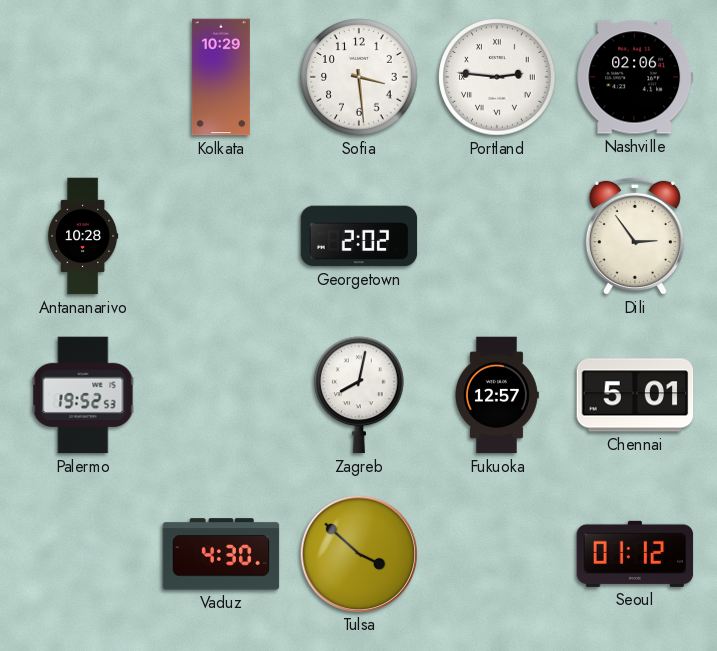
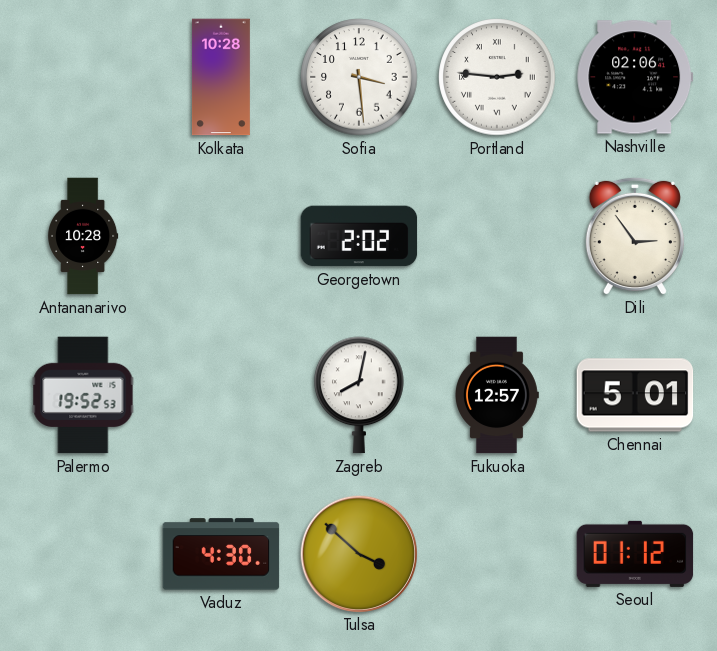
Kolkata: 10:29 -> 10:28
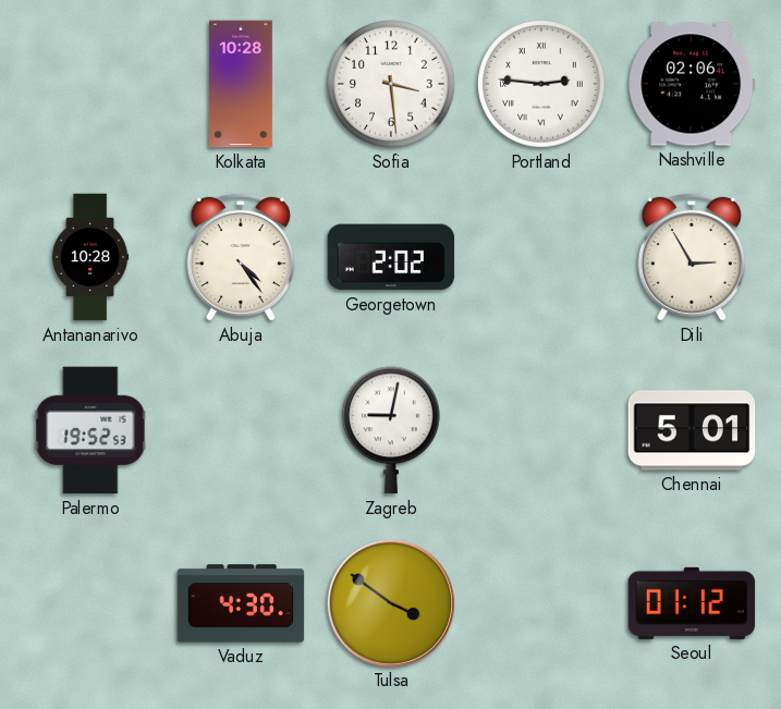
Abuja: none -> 4:24
Dili: 2:54 -> 2:55
Zagreb: 8:02 -> 9:02
Fukuoka: 12:57 -> none
Tulsa: 3:52 -> 3:51
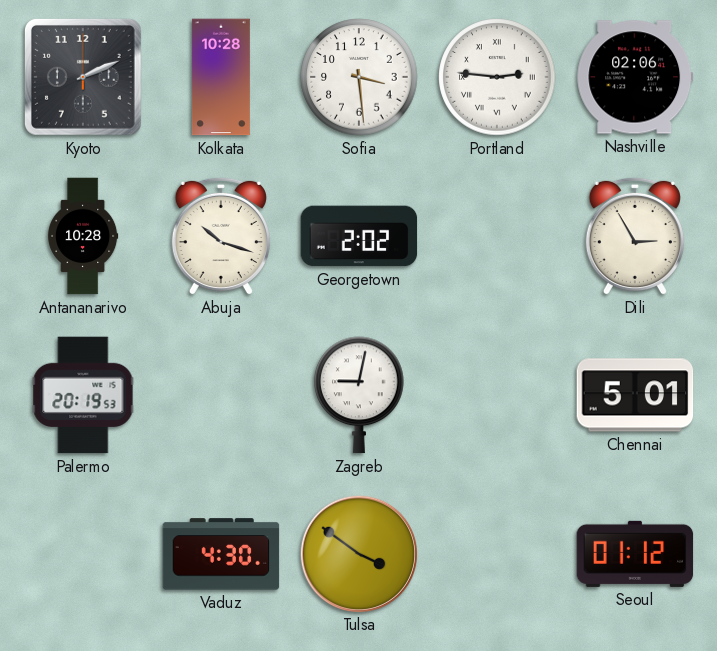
Kyoto: none -> 2:11
Abuja: 4:24 -> 10:18
Palermo: 19:52 -> 20:19
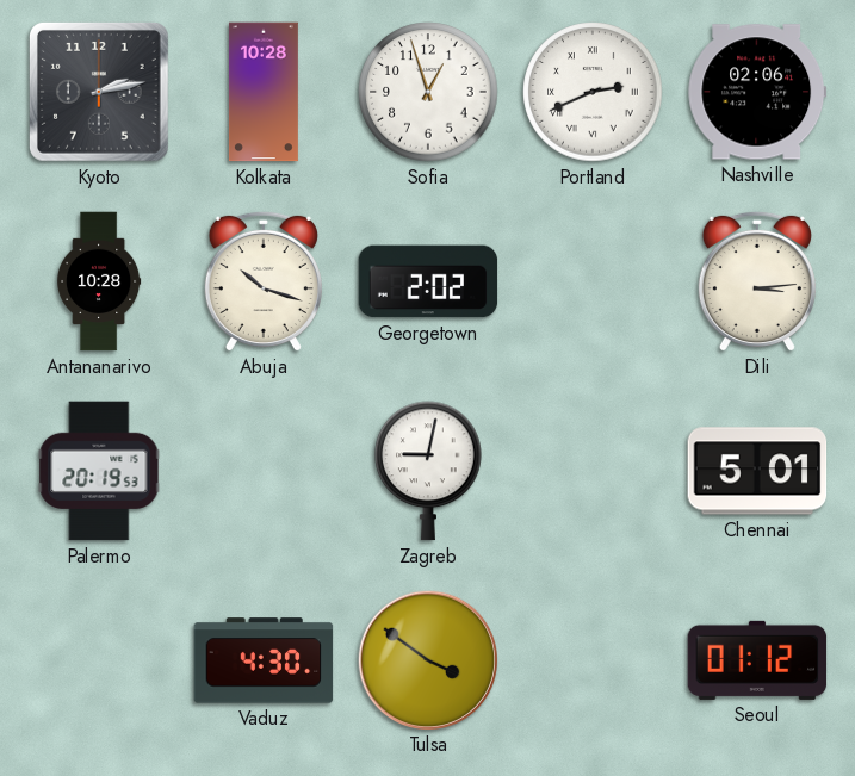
Kyoto: 2:11 -> 2:13
Sofia: 3:29 -> 12:57
Portland: 2:46 -> 2:41
Dili: 2:55 -> 3:14
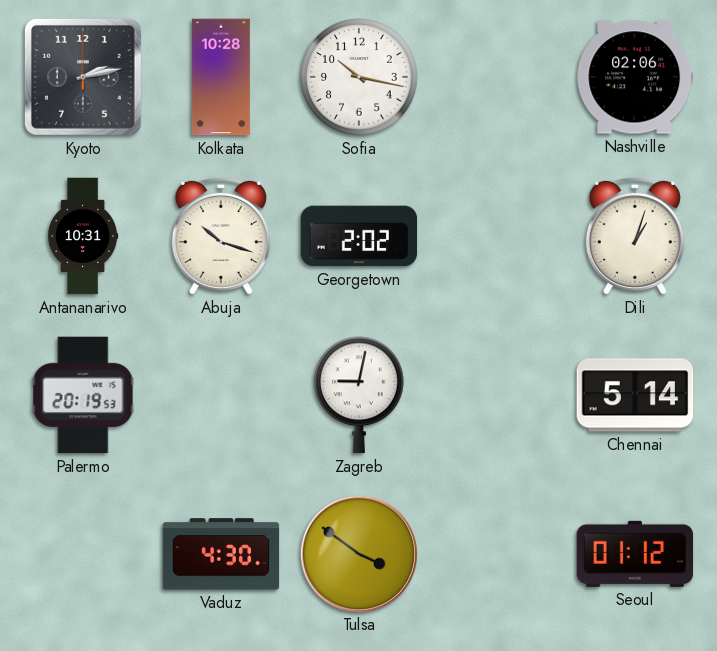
Sofia: 12:57 -> 10:17
Portland: 2:41 -> none
Antananarivo: 10:28 -> 10:31
Dili: 3:14 -> 1:03
Chennai: 5:01 -> 5:14
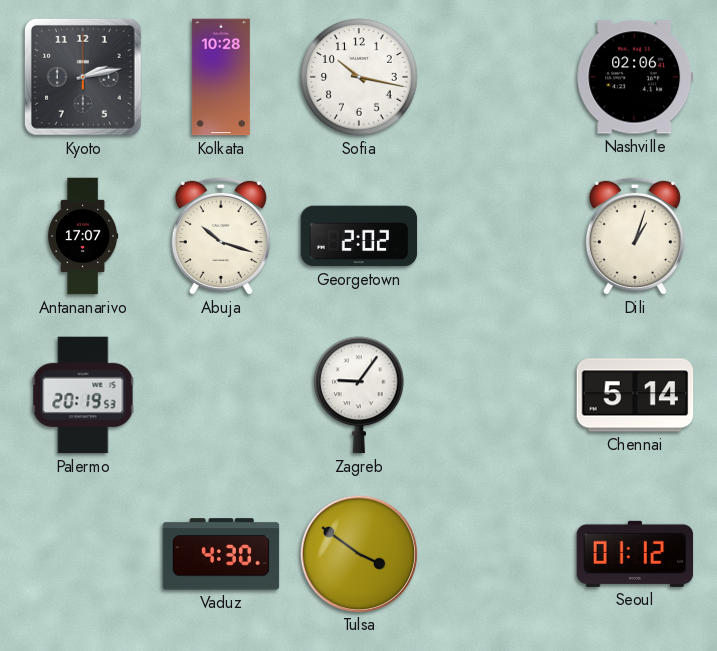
Antananarivo: 10:31 -> 17:07
Zagreb: 9:02 -> 9:06
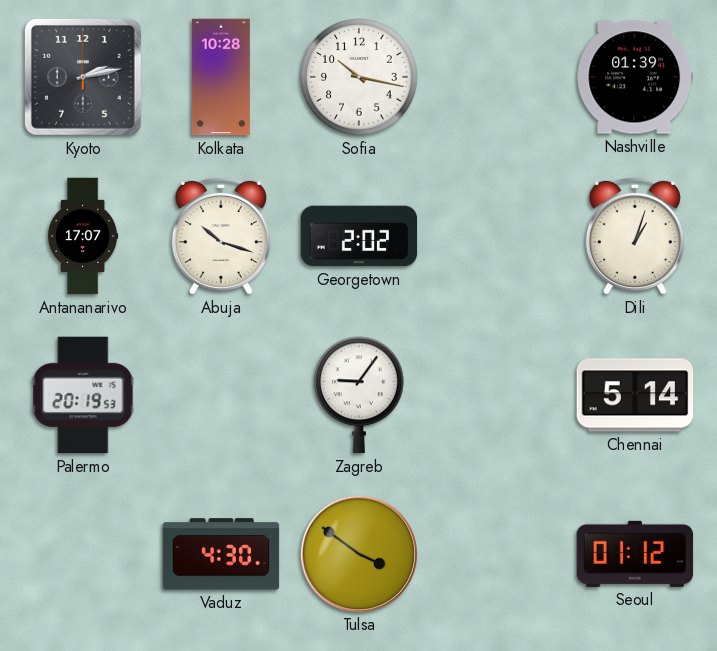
Nashville: 02:06 -> 01:39
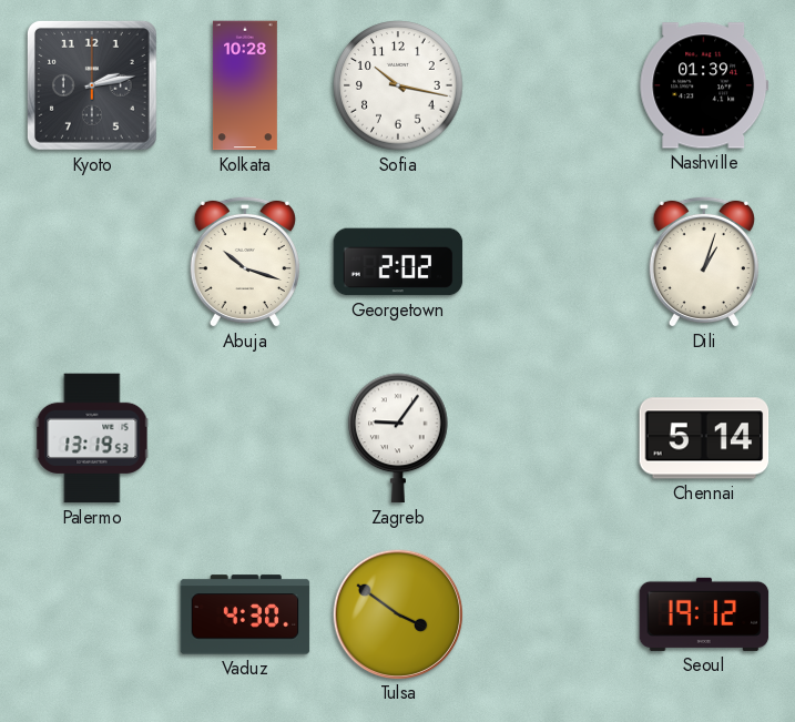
Antananarivo: 17:07 -> none
Palermo: 20:19 -> 13:19
Seoul: 01:12 -> 19:12
